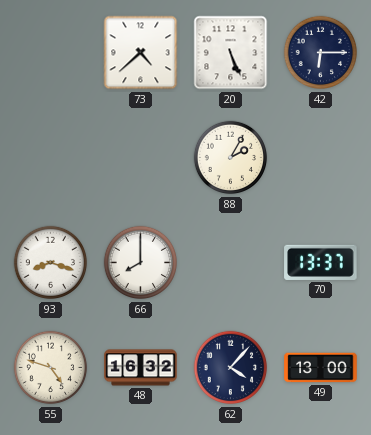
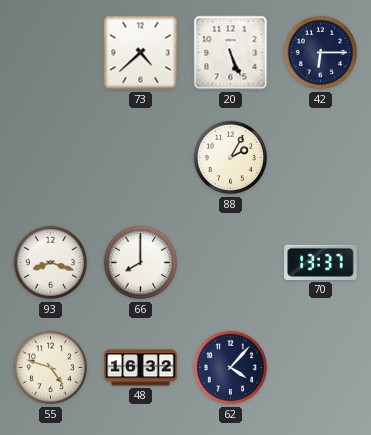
49: 13:00 -> none
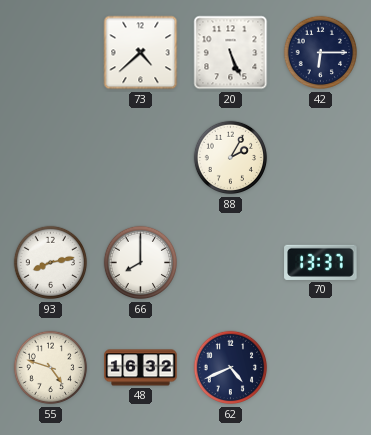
93: 8:18 -> 8:13
62: 4:07 -> 4:41
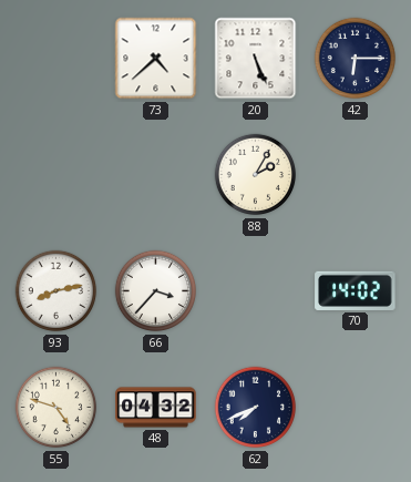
66: 8:00 -> 3:37
70: 13:37 -> 14:02
48: 16:32 -> 04:32
62: 4:41 -> 7:41
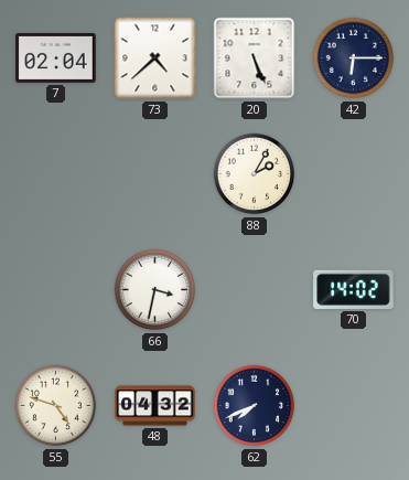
7: none -> 02:04
93: 8:13 -> none
66: 3:37 -> 3:32
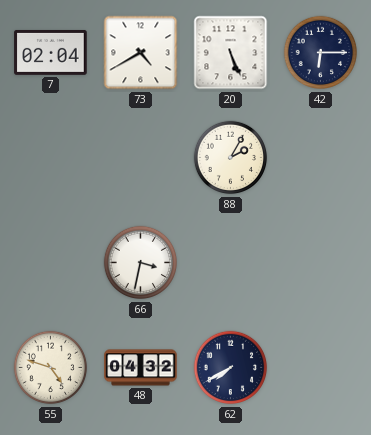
73: 4:38 -> 4:40
70: 14:02 -> none
62: 7:41 -> 7:40
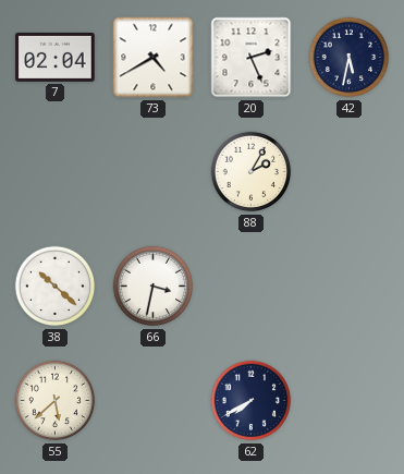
20: 5:26 -> 2:26
42: 6:15 -> 5:32
38: none -> 10:22
55: 4:48 -> 5:38
48: 04:32 -> none
